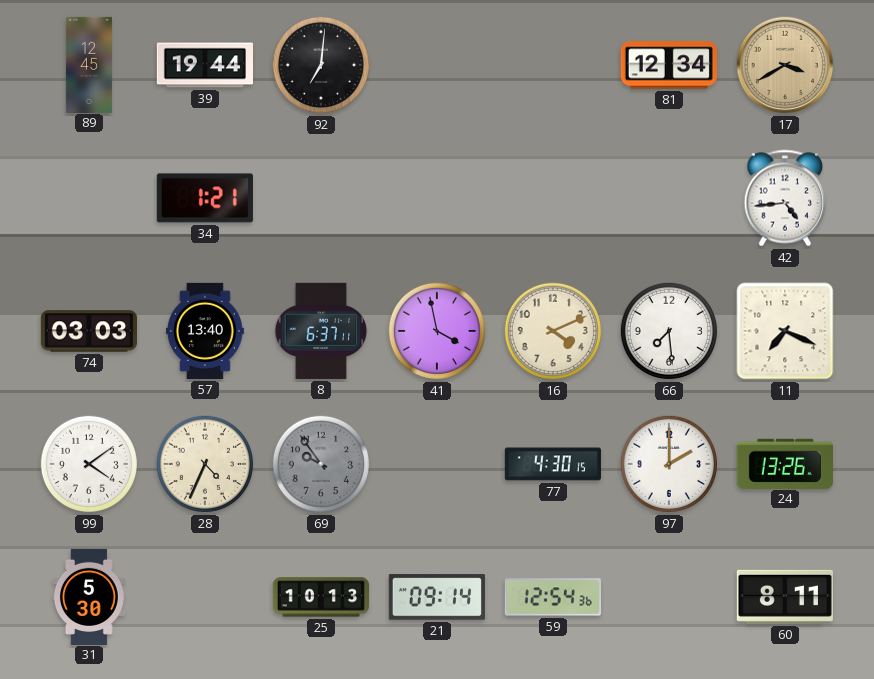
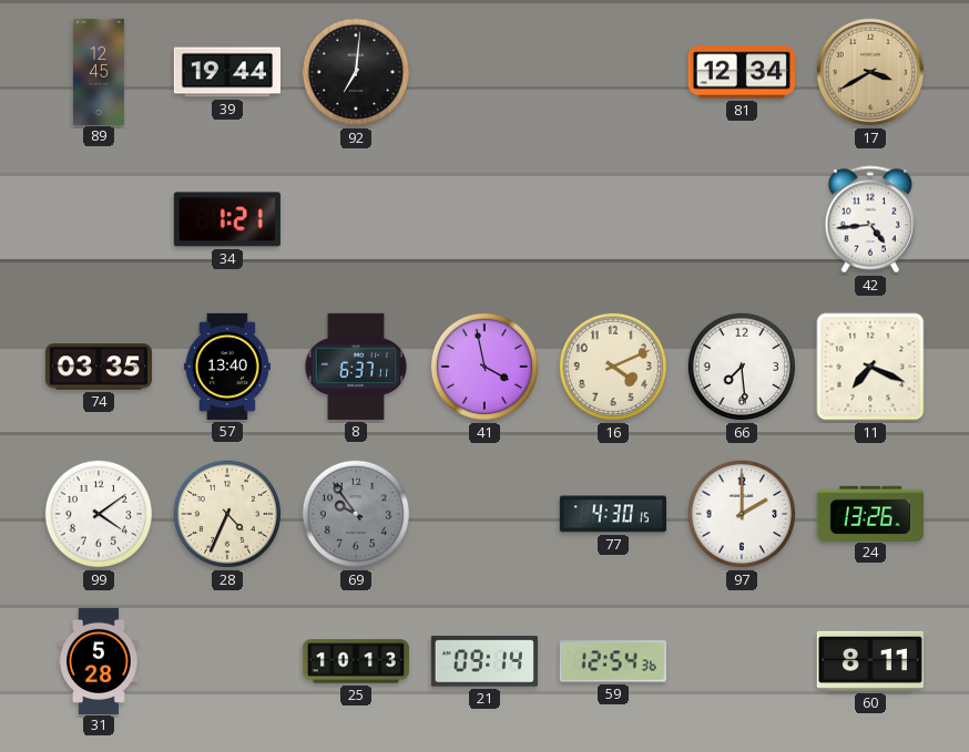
74: 03:03 -> 03:35
31: 5:30 -> 5:28
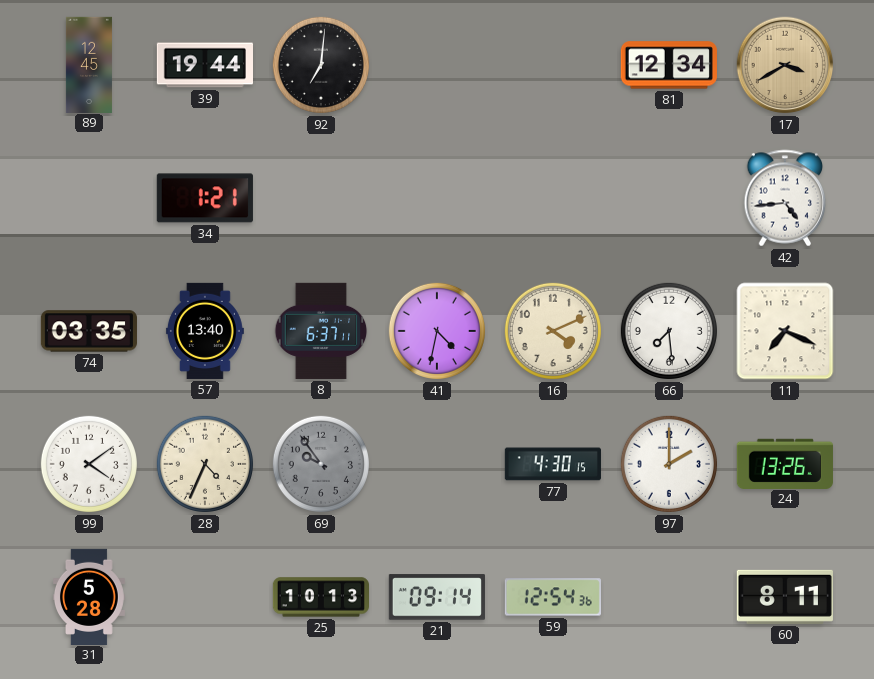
41: 3:58 -> 4:32
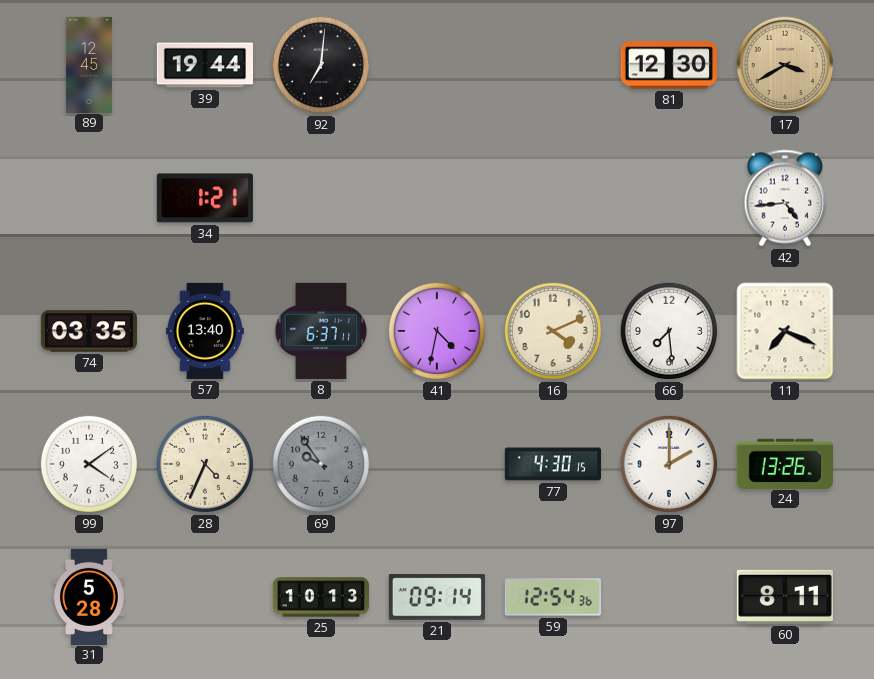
81: 12:34 -> 12:30
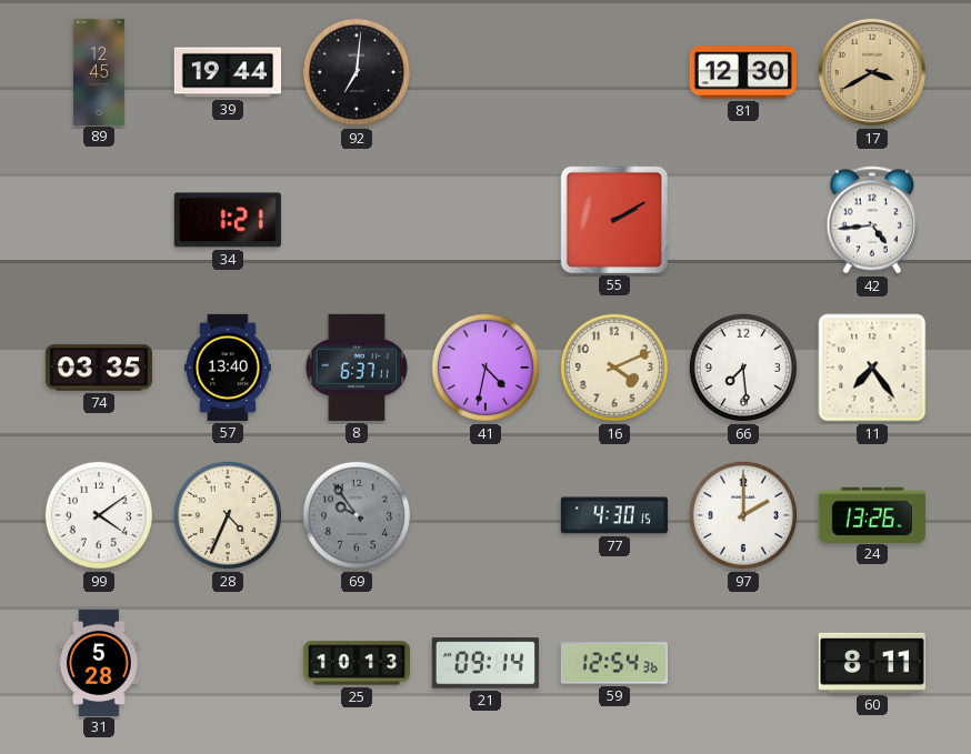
55: none -> 2:10
11: 7:19 -> 7:24
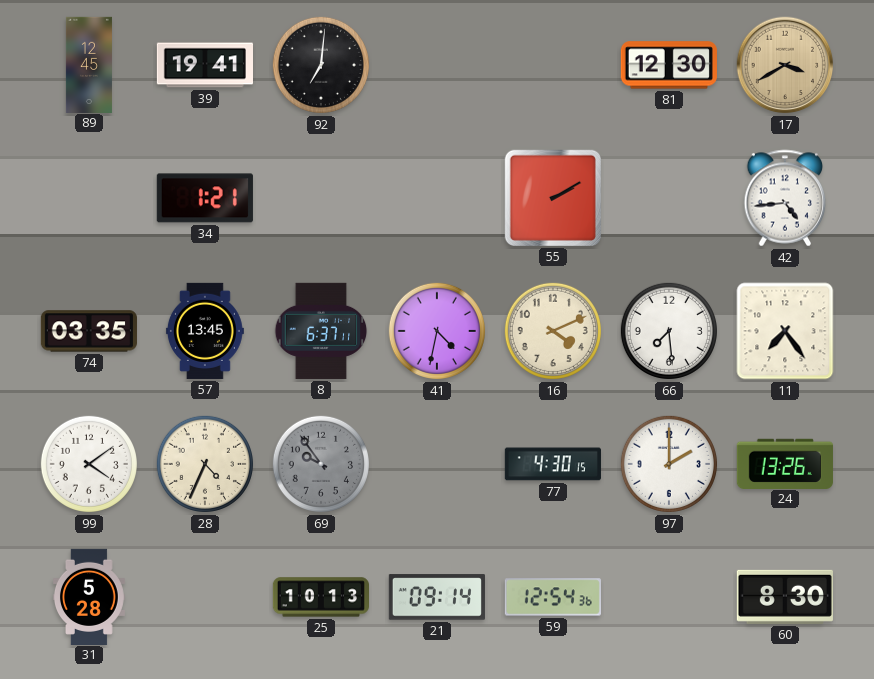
39: 19:44 -> 19:41
57: 13:40 -> 13:45
60: 8:11 -> 8:30
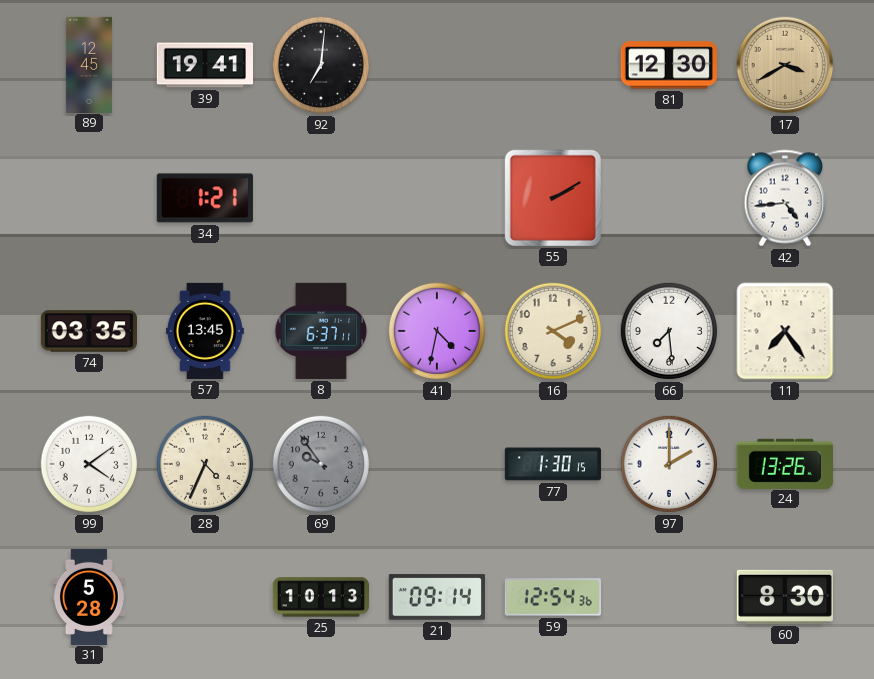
77: 4:30 -> 1:30
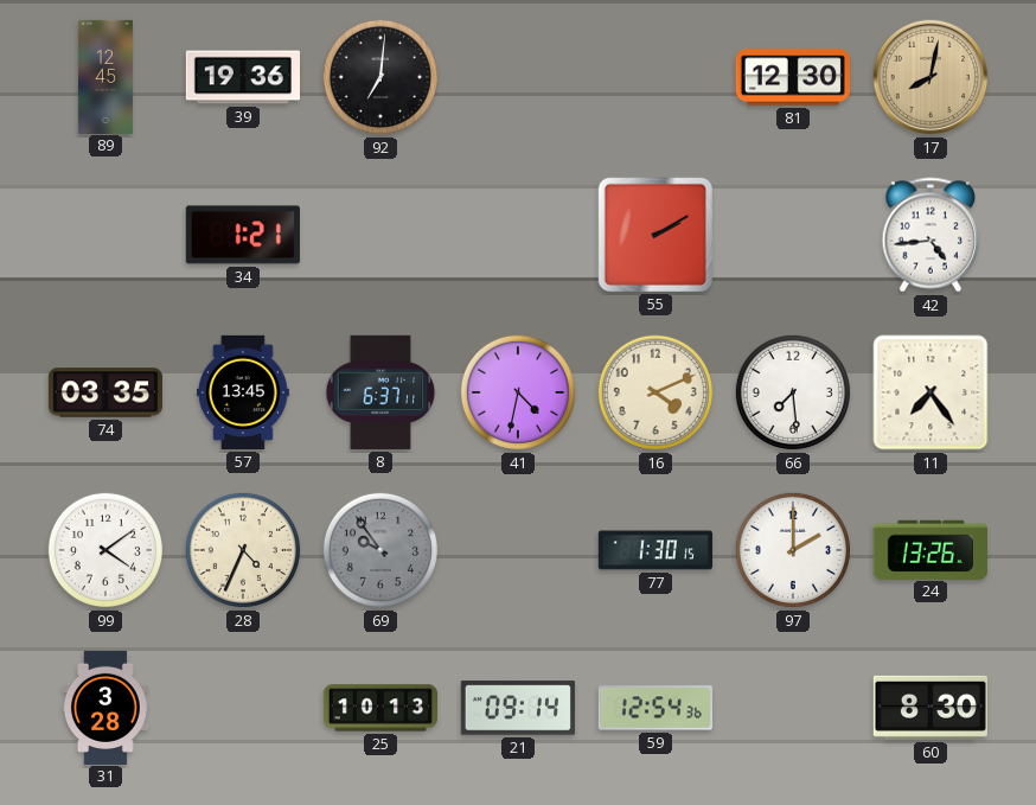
39: 19:41 -> 19:36
17: 3:40 -> 8:02
31: 5:28 -> 3:28
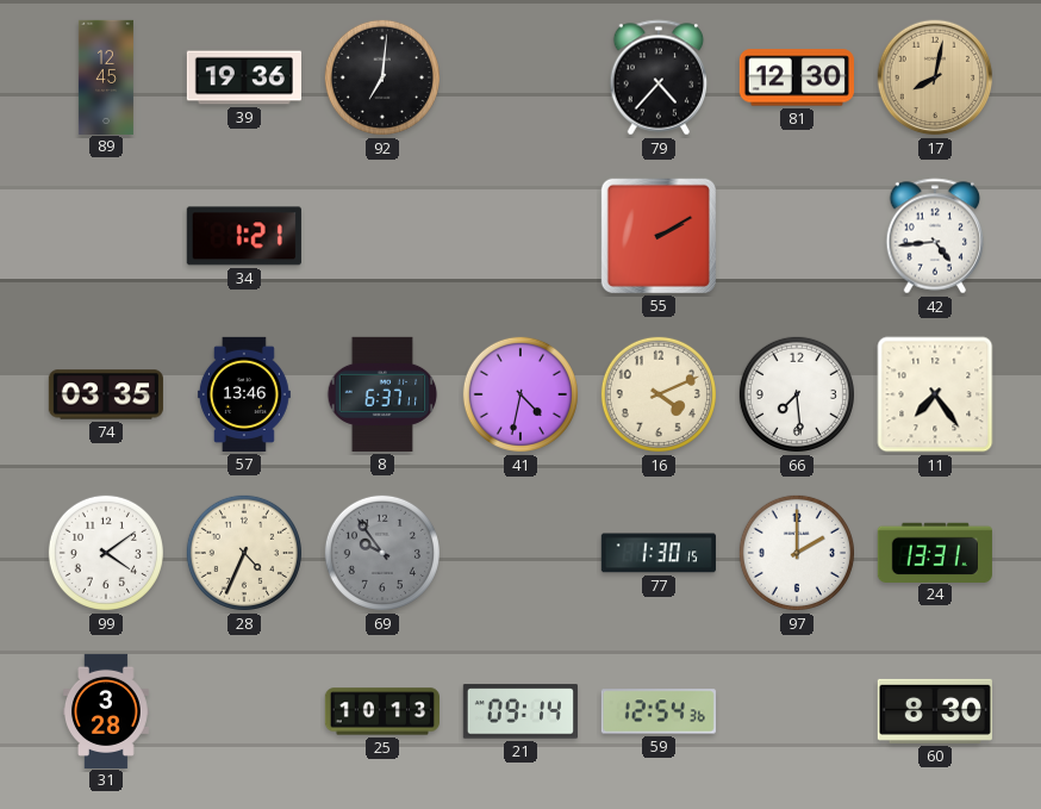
79: none -> 4:37
57: 13:45 -> 13:46
24: 13:26 -> 13:31
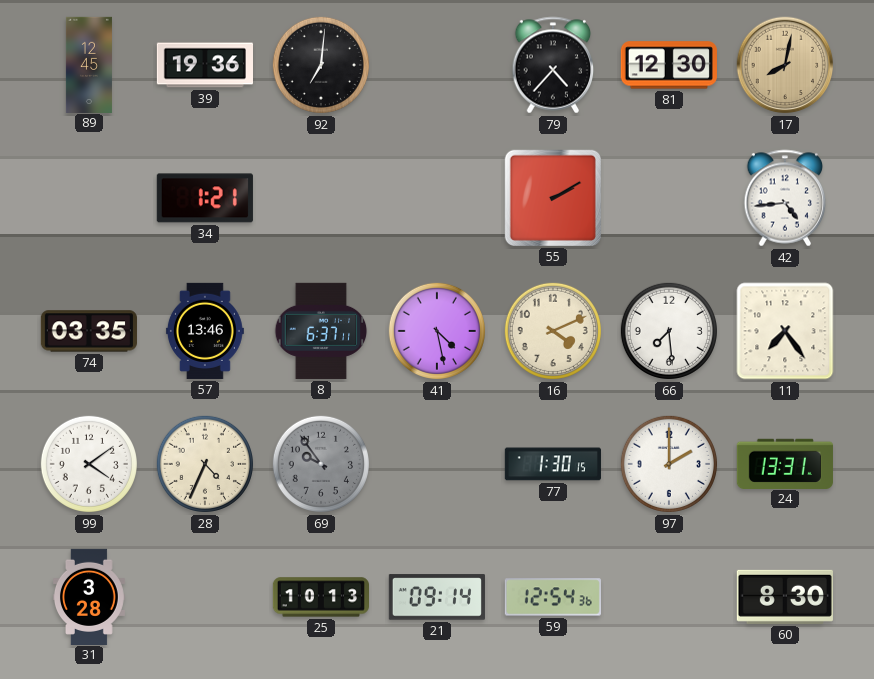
41: 4:32 -> 4:28
